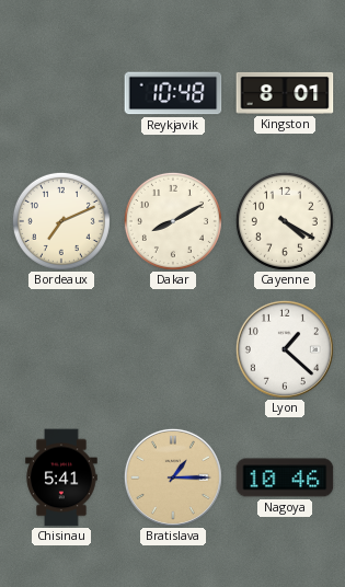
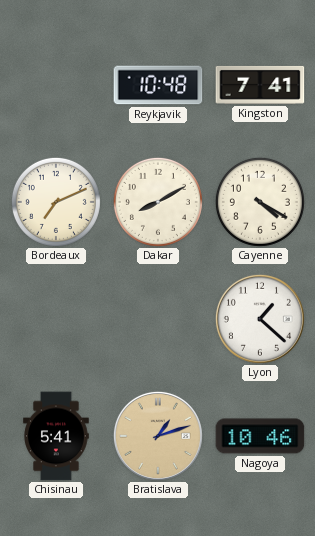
Kingston: 8:01 -> 7:41
Bratislava: 1:15 -> 1:12
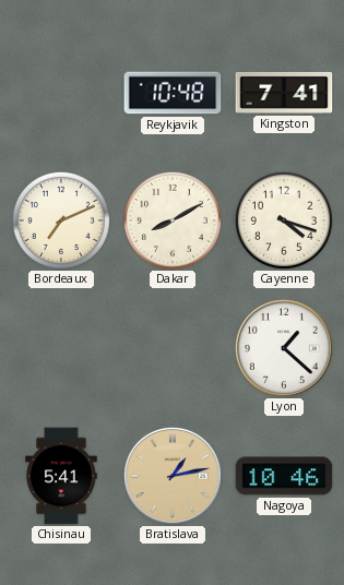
Cayenne: 4:20 -> 4:18
Bratislava: 1:12 -> 1:13
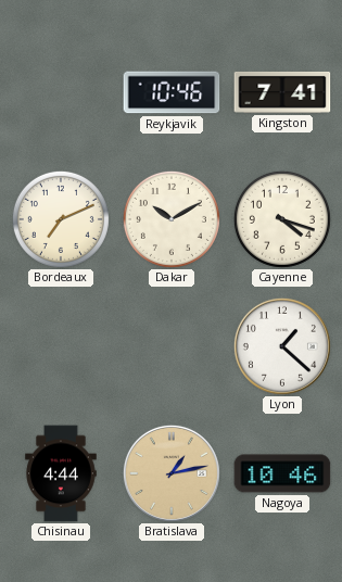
Reykjavik: 10:48 -> 10:46
Dakar: 8:10 -> 10:10
Chisinau: 5:41 -> 4:44
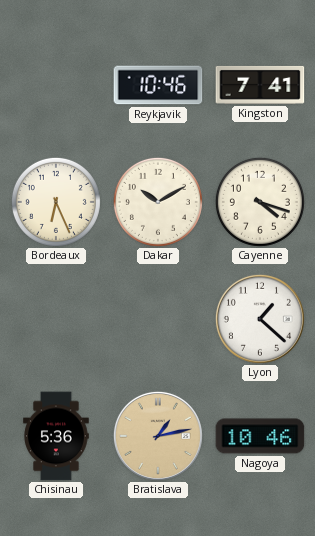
Bordeaux: 7:11 -> 6:26
Chisinau: 4:44 -> 5:36
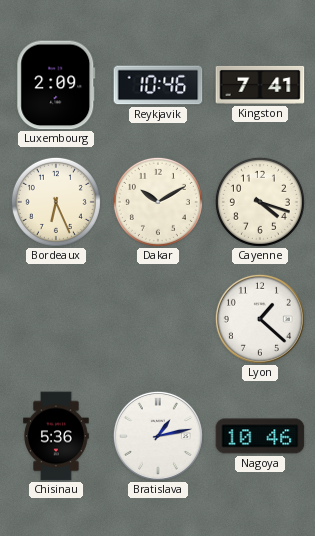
Luxembourg: none -> 2:09
Bratislava dial: champagne -> white
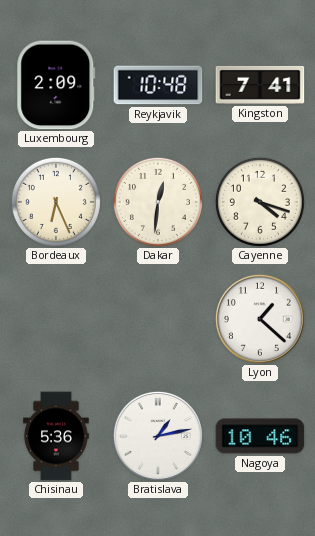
Reykjavik: 10:46 -> 10:48
Dakar: 10:10 -> 12:31
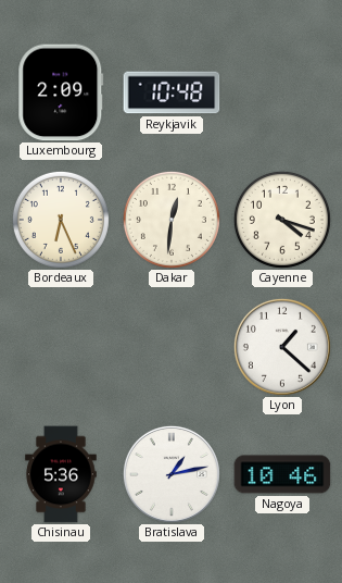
Kingston: 7:41 -> none
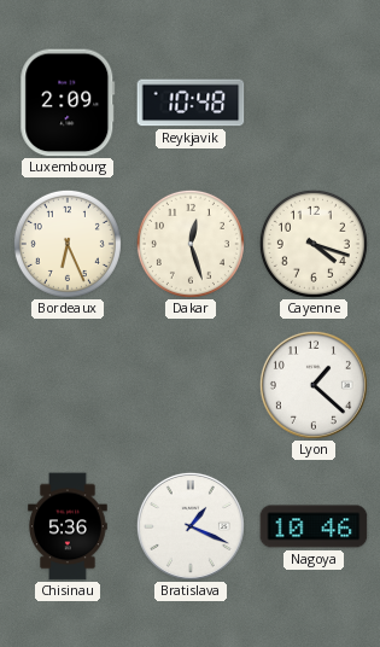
Dakar: 12:31 -> 12:27
Bratislava: 1:13 -> 1:19
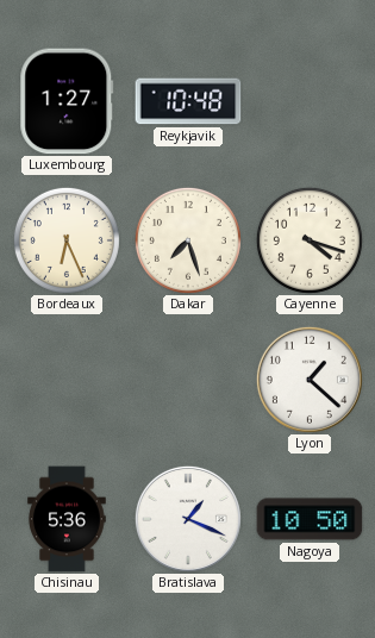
Luxembourg: 2:09 -> 1:27
Dakar: 12:27 -> 7:27
Nagoya: 10:46 -> 10:50
